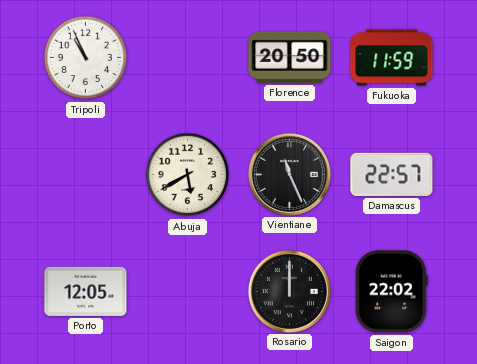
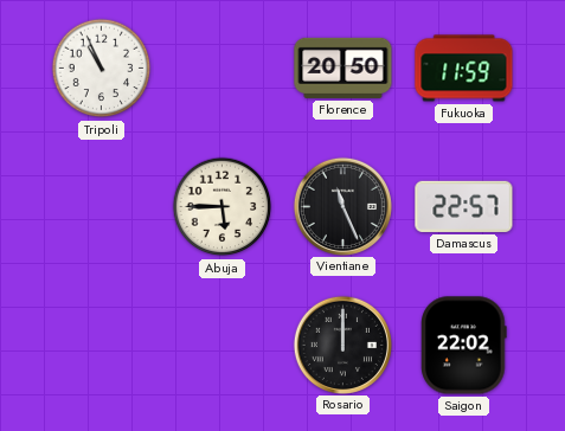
Abuja: 5:40 -> 5:45
Porto: 12:05 -> none
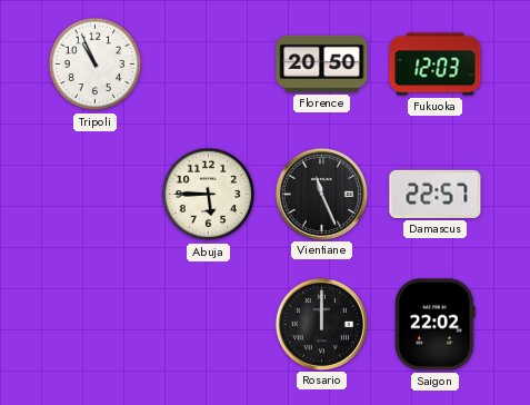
Fukuoka: 11:59 -> 12:03
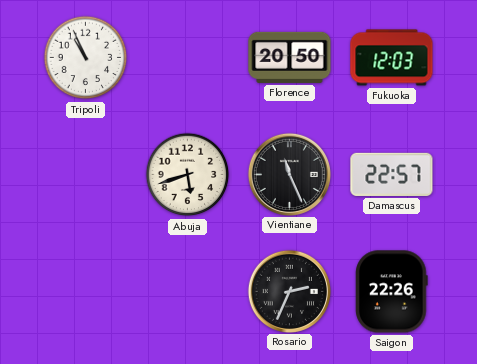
Abuja: 5:45 -> 5:42
Rosario: 12:00 -> 2:34
Saigon: 22:02 -> 22:26
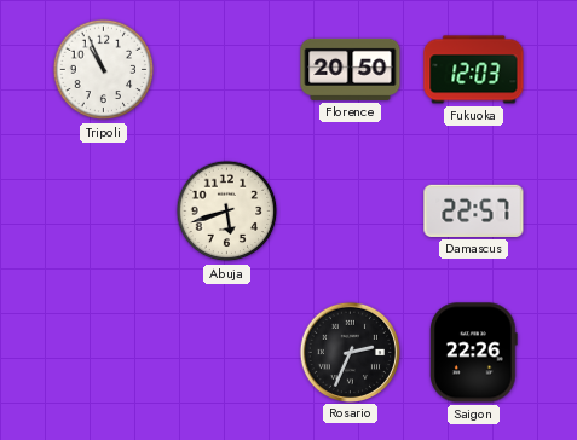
Vientiane: 11:26 -> none
